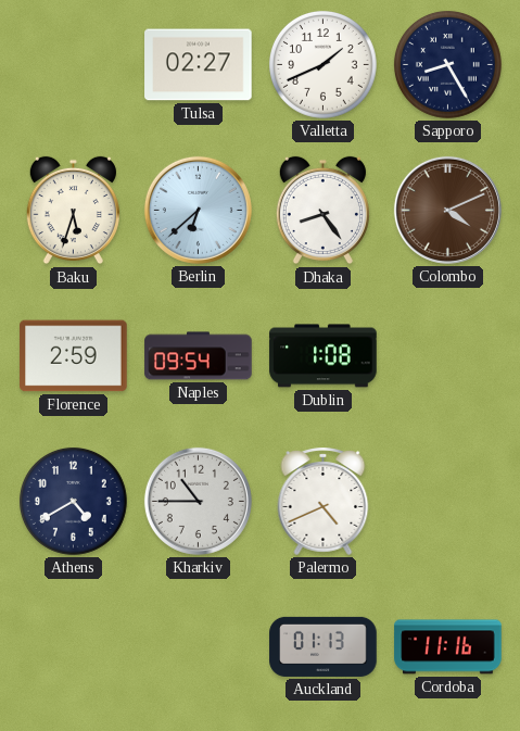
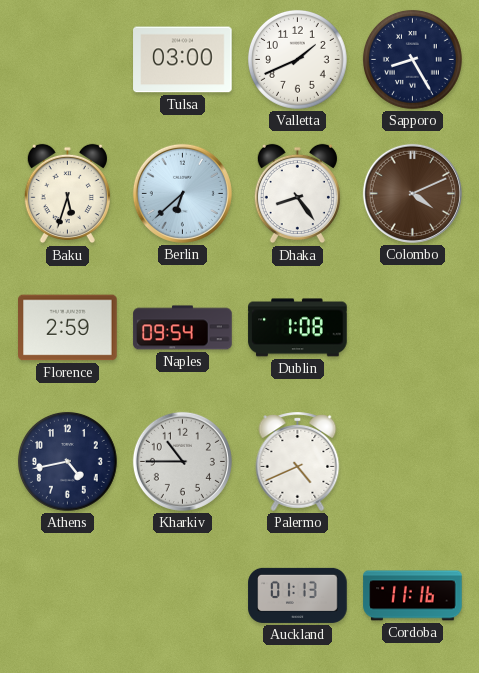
Tulsa: 02:27 -> 03:00
Athens: 4:40 -> 4:43
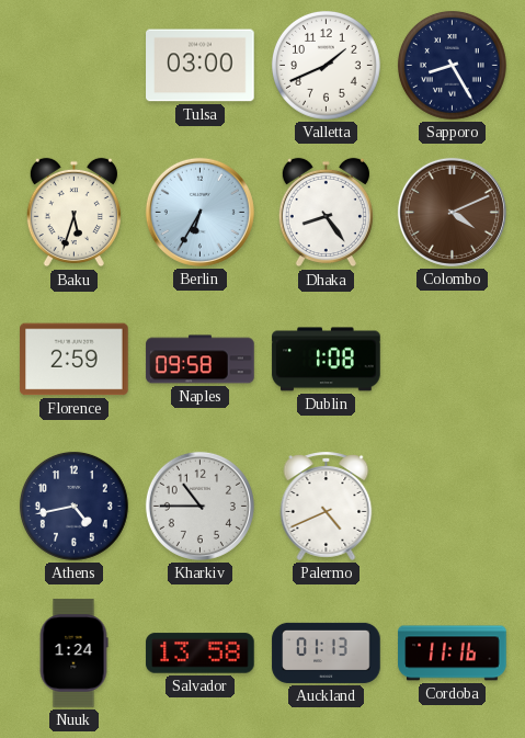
Berlin: 6:38 -> 6:35
Naples: 09:54 -> 09:58
Nuuk: none -> 1:24
Salvador: none -> 13:58
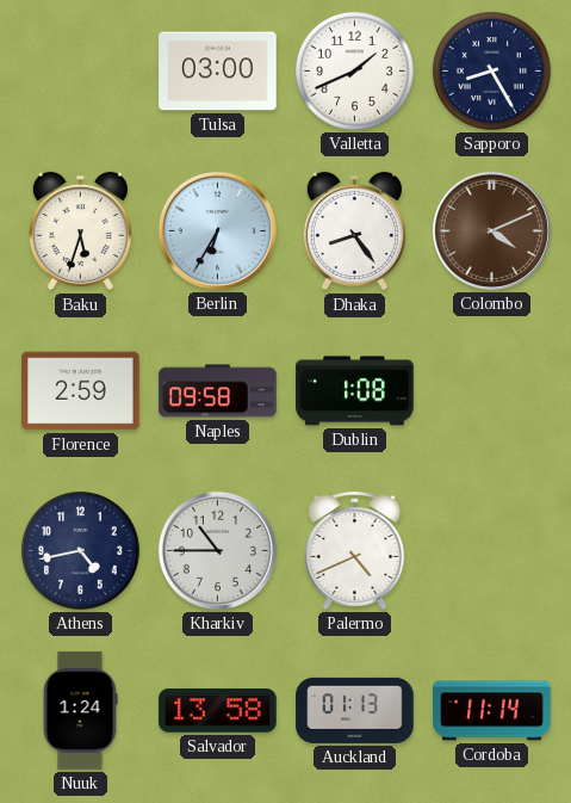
Cordoba: 11:16 -> 11:14
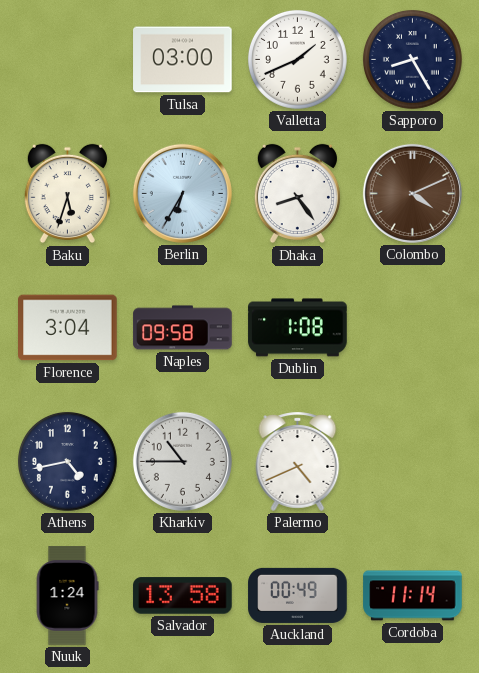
Florence: 2:59 -> 3:04
Auckland: 01:13 -> 00:49
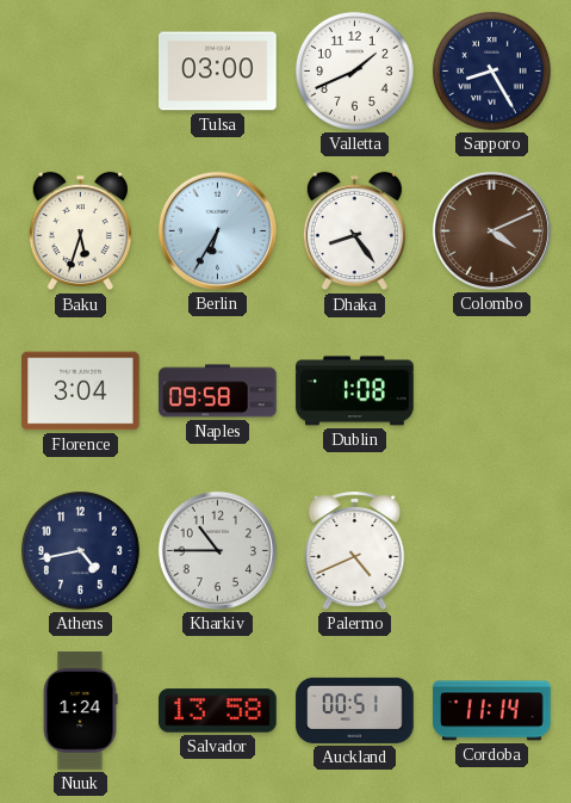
Auckland: 00:49 -> 00:51
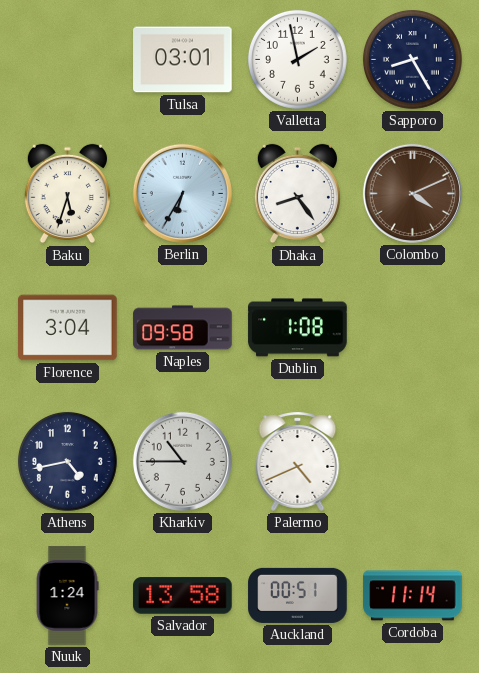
Tulsa: 03:00 -> 03:01
Valletta: 1:41 -> 1:58
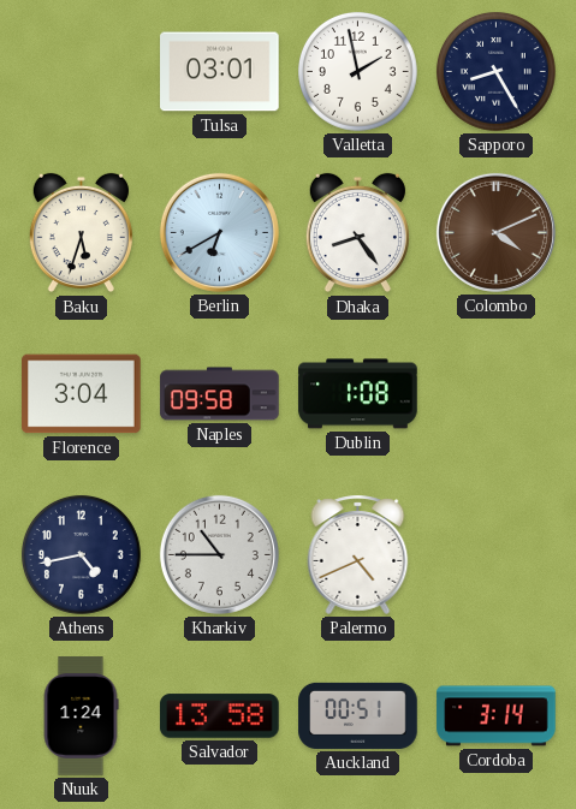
Berlin: 6:35 -> 6:40
Cordoba: 11:14 -> 3:14
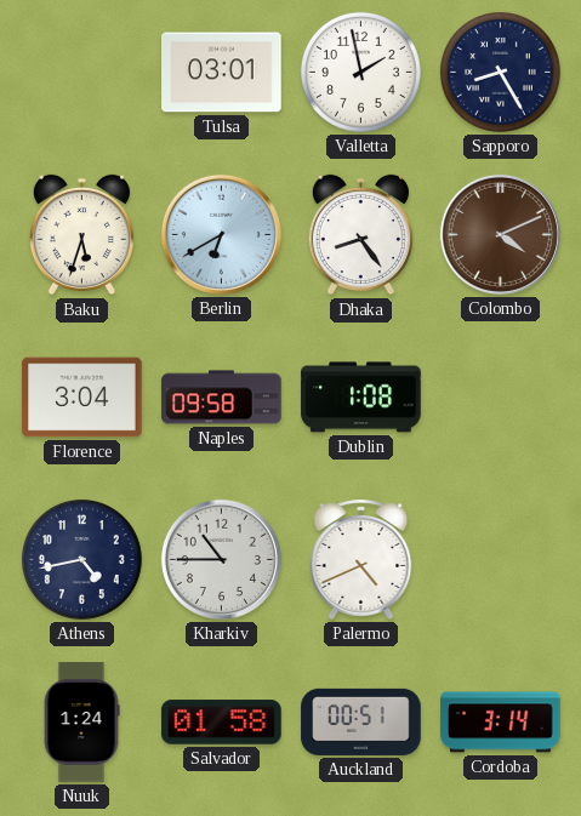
Salvador: 13:58 -> 01:58
